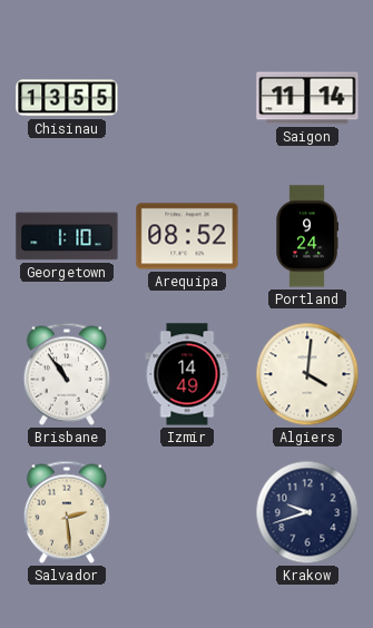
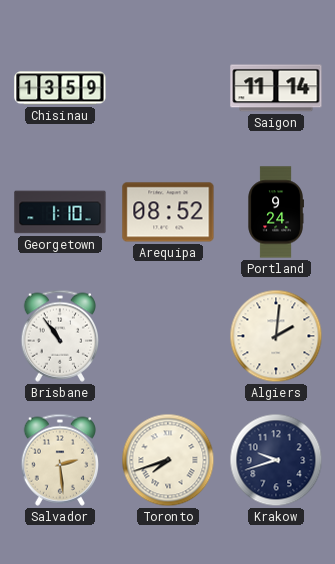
Chisinau: 13:55 -> 13:59
Izmir: 14:49 -> none
Algiers: 4:01 -> 2:01
Toronto: none -> 7:42
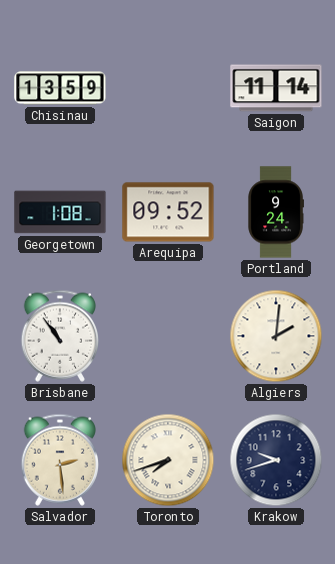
Georgetown: 1:10 -> 1:08
Arequipa: 08:52 -> 09:52
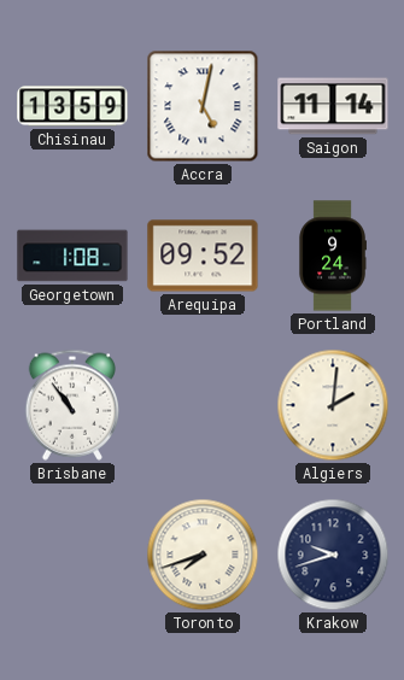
Accra: none -> 5:02
Salvador: 2:29 -> none
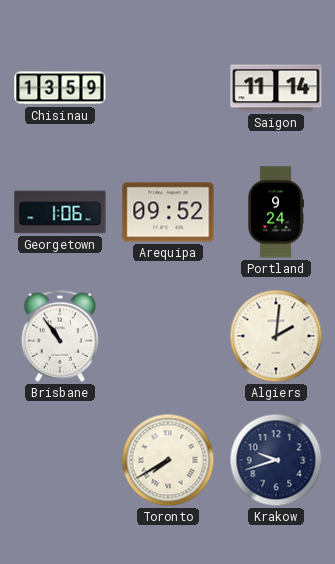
Accra: 5:02 -> none
Georgetown: 1:08 -> 1:06
Toronto: 7:42 -> 7:40
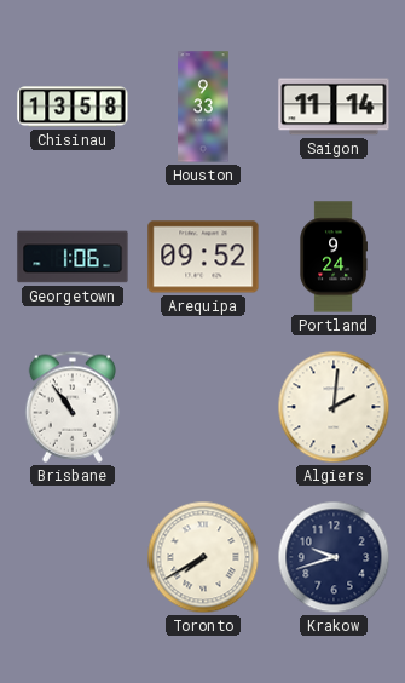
Chisinau: 13:59 -> 13:58
Houston: none -> 9:33
